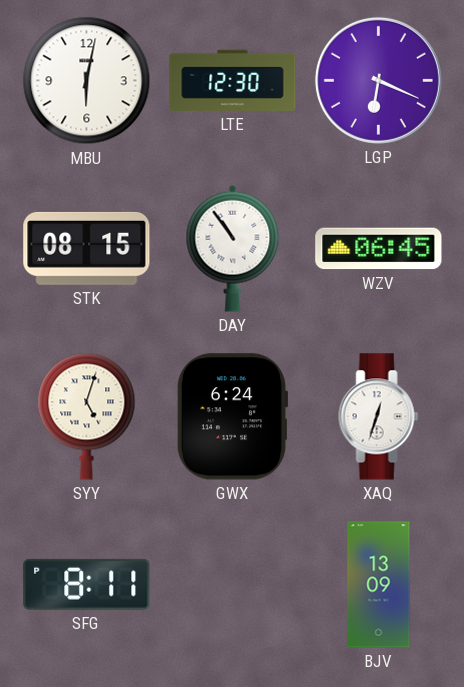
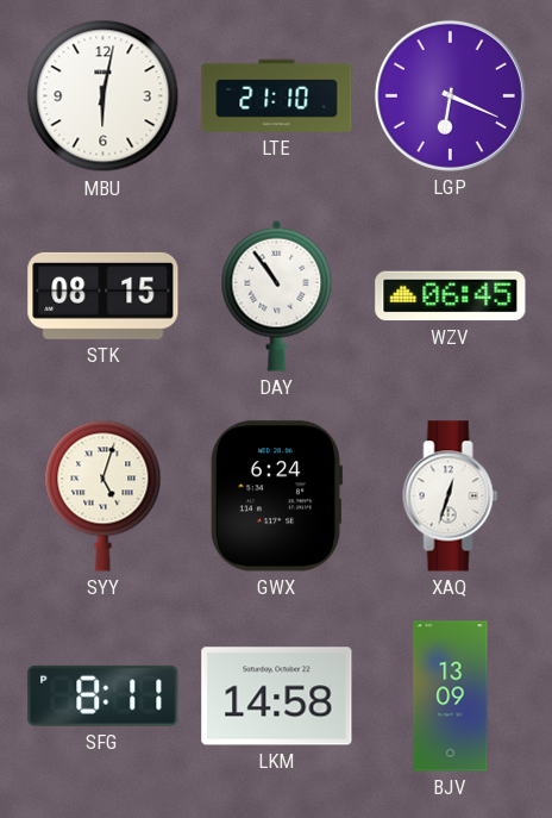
LTE: 12:30 -> 21:10
LKM: none -> 14:58
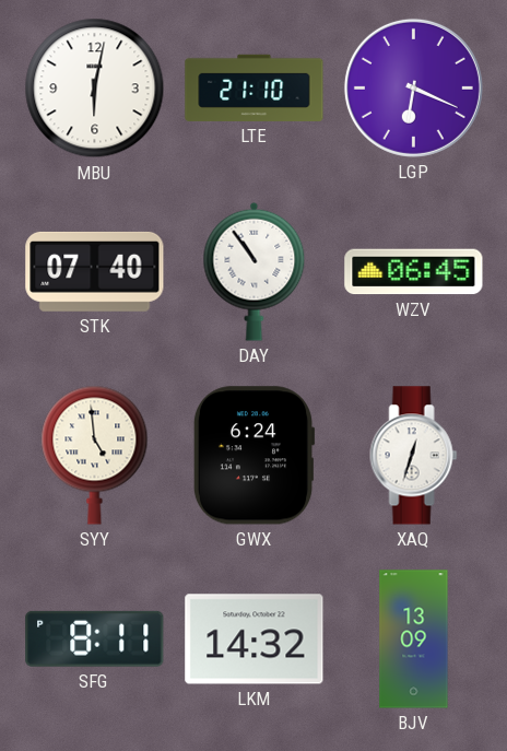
STK: 08:15 -> 07:40
SYY: 5:03 -> 4:59
LKM: 14:58 -> 14:32
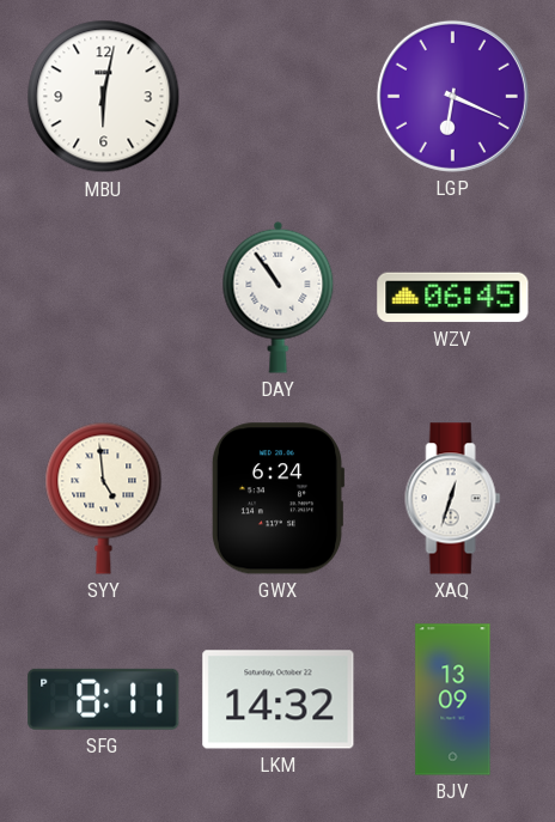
LTE: 21:10 -> none
STK: 07:40 -> none
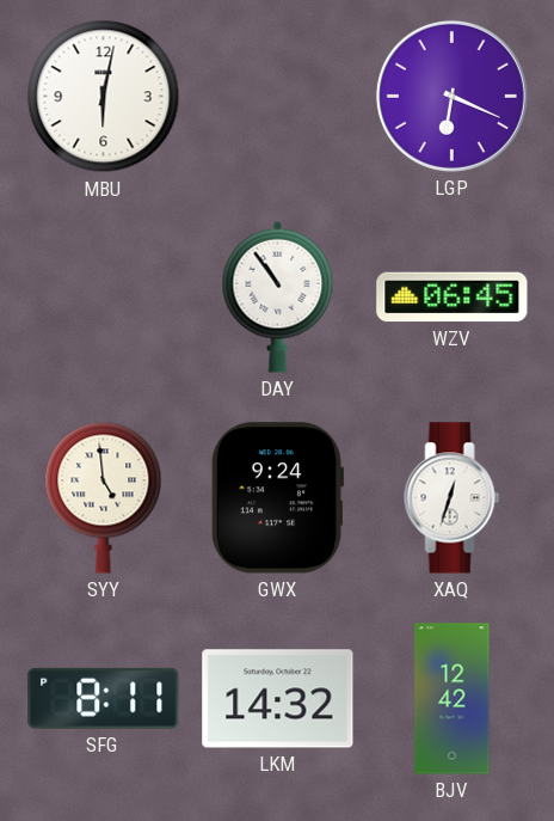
GWX: 6:24 -> 9:24
BJV: 13:09 -> 12:42
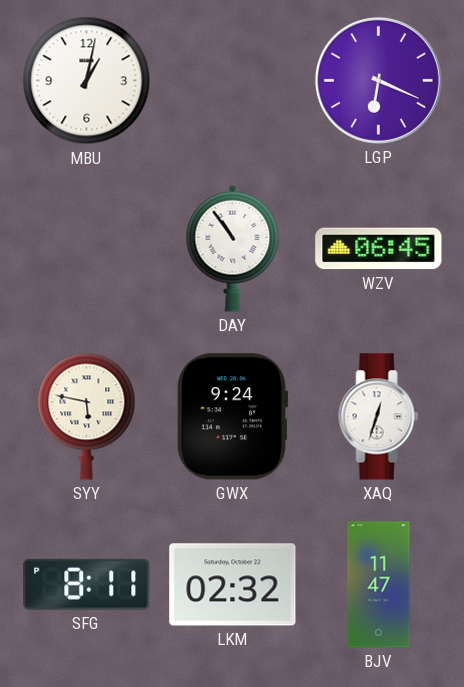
MBU: 6:02 -> 1:02
SYY: 4:59 -> 5:47
LKM: 14:32 -> 02:32
BJV: 12:42 -> 11:47
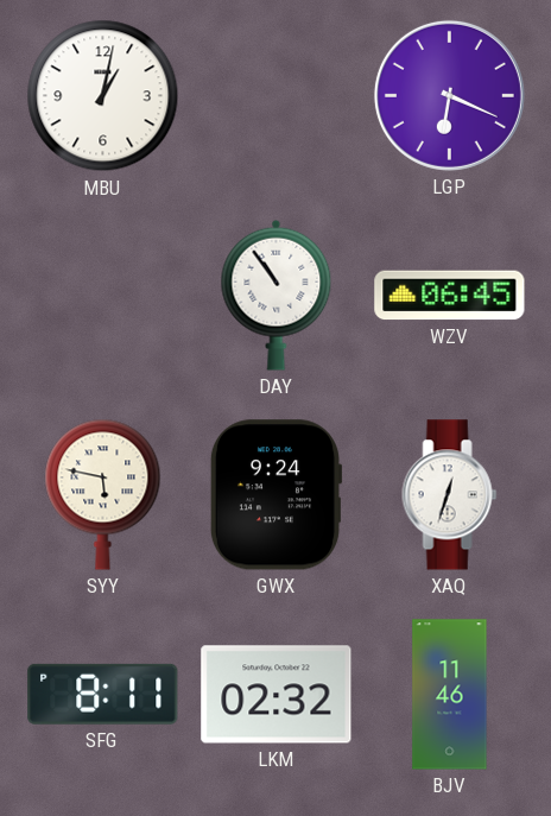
BJV: 11:47 -> 11:46
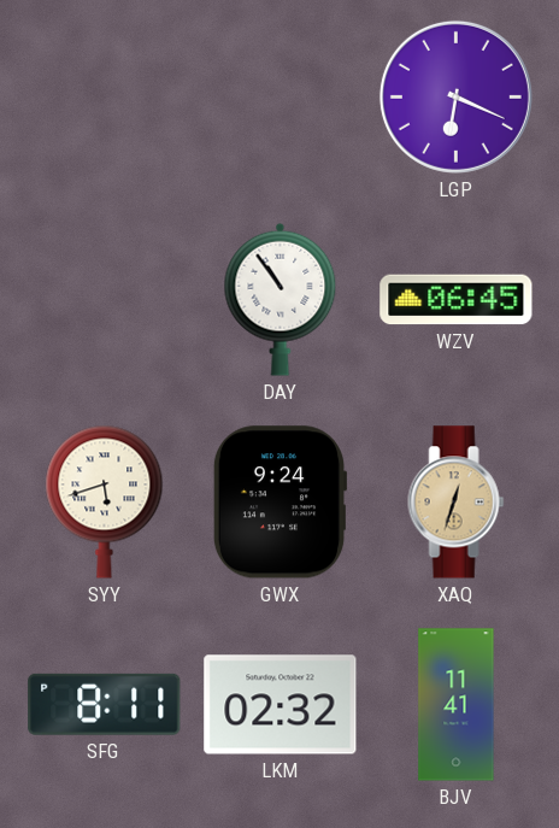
MBU: 1:02 -> none
SYY: 5:47 -> 5:42
XAQ dial: white -> champagne
BJV: 11:46 -> 11:41
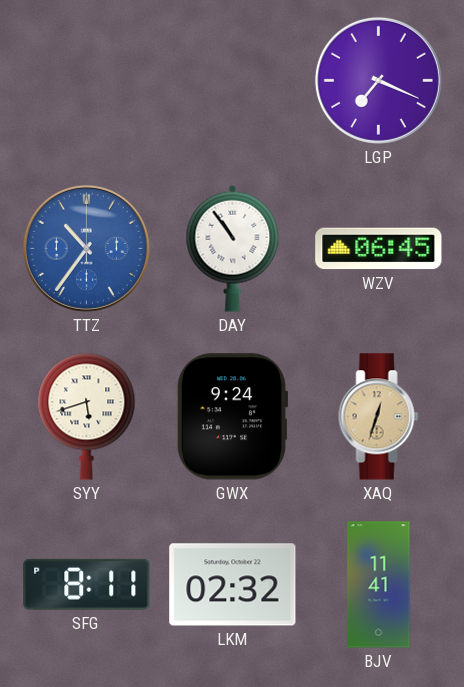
LGP: 6:19 -> 7:19
TTZ: none -> 10:36
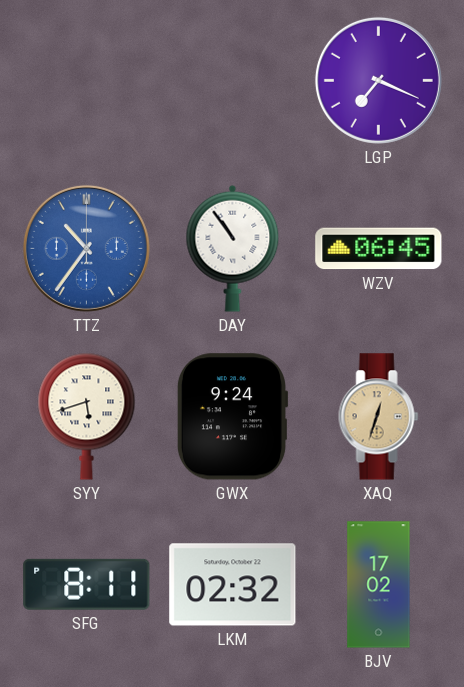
BJV: 11:41 -> 17:02
